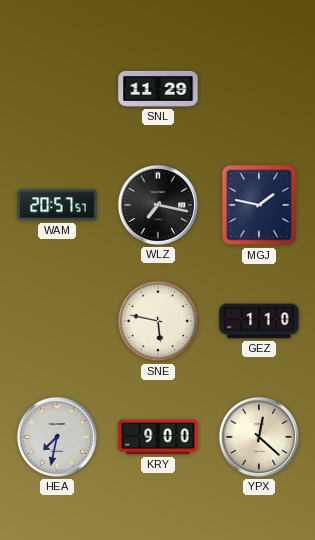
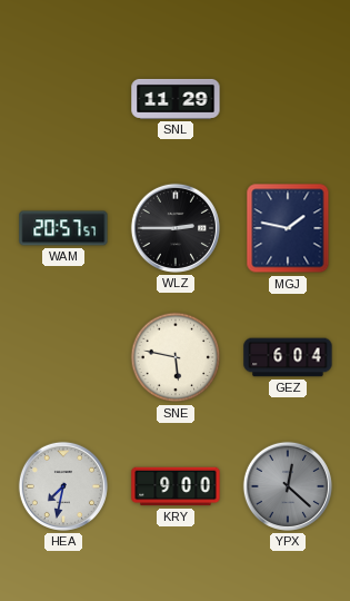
WLZ: 7:17 -> 2:45
GEZ: 1:10 -> 6:04
YPX dial: cream -> grey
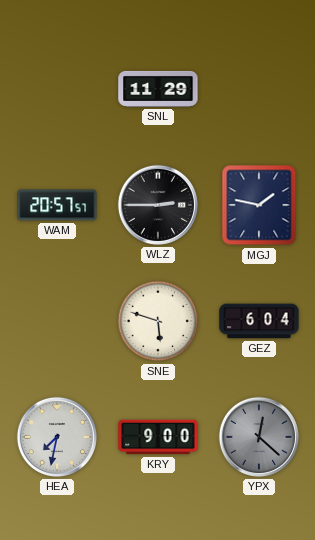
SNE: 5:47 -> 5:48
